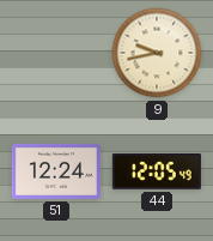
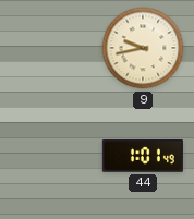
51: 12:24 -> none
44: 12:05 -> 1:01
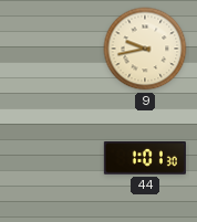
44: 1:01:49 -> 1:01:30
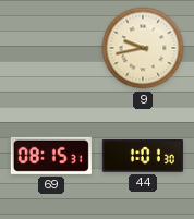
69: none -> 08:15
